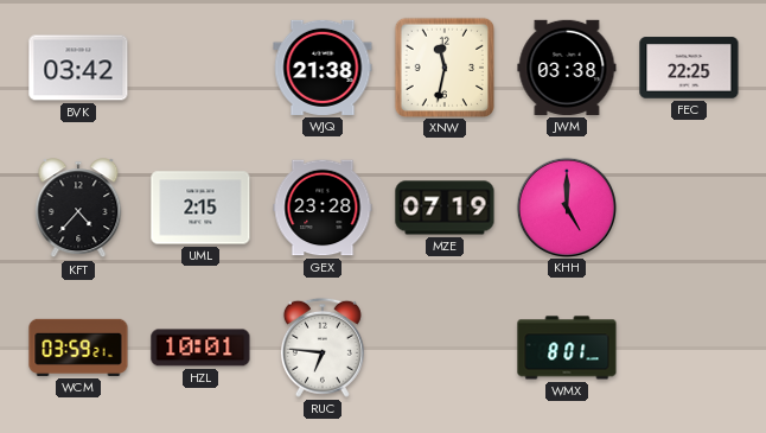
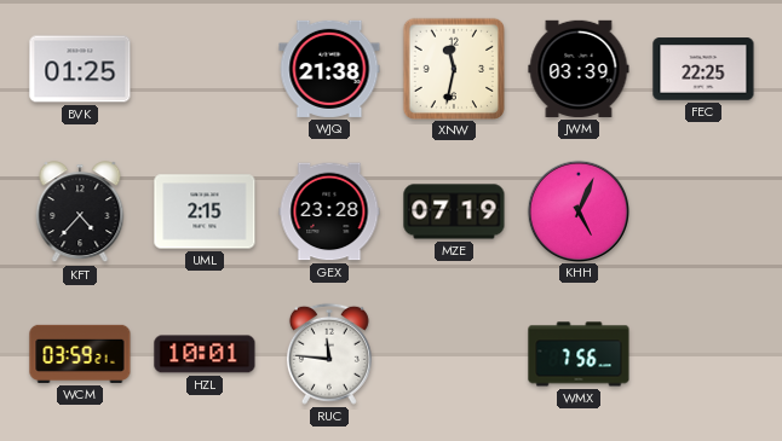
BVK: 03:42 -> 01:25
JWM: 03:38 -> 03:39
KHH: 5:00 -> 5:04
RUC: 6:46 -> 11:46
WMX: 8:01 -> 7:56
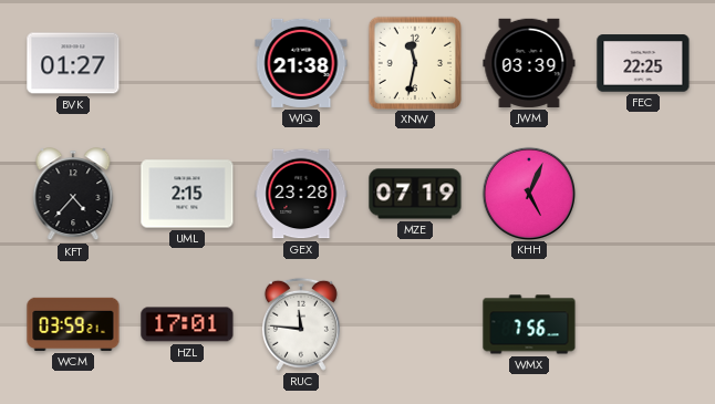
BVK: 01:25 -> 01:27
HZL: 10:01 -> 17:01
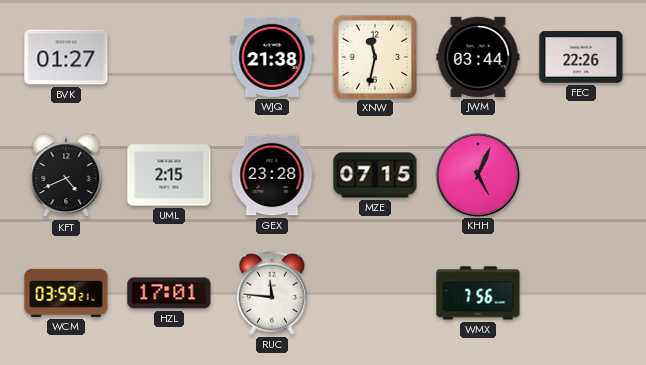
JWM: 03:39 -> 03:44
FEC: 22:25 -> 22:26
KFT: 4:37 -> 4:41
MZE: 07:19 -> 07:15
